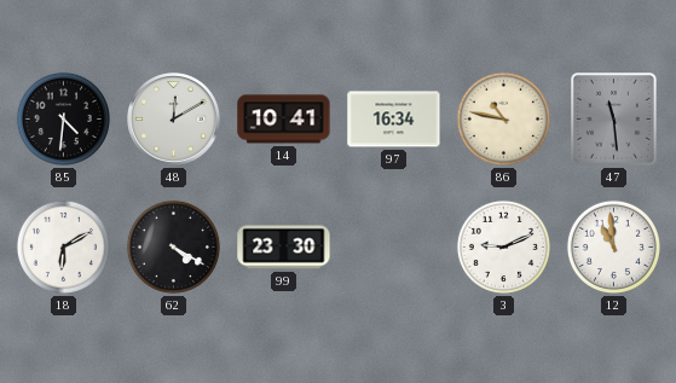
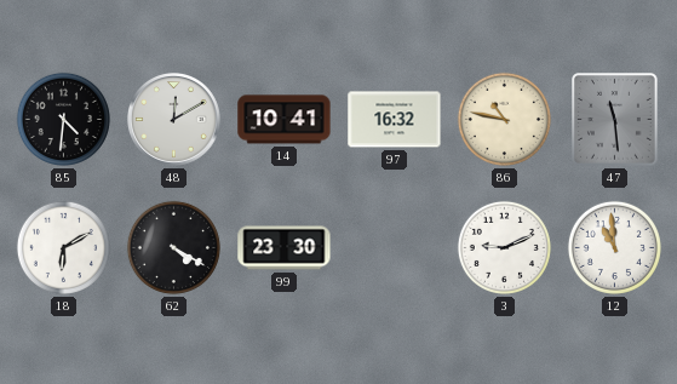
97: 16:34 -> 16:32
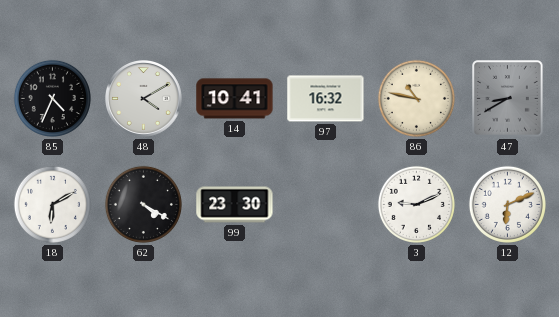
85: 4:31 -> 4:34
48: 12:10 -> 4:10
47: 11:29 -> 8:40
12: 10:59 -> 6:11
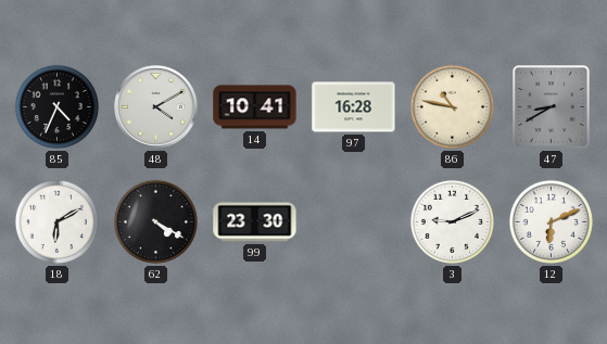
97: 16:32 -> 16:28
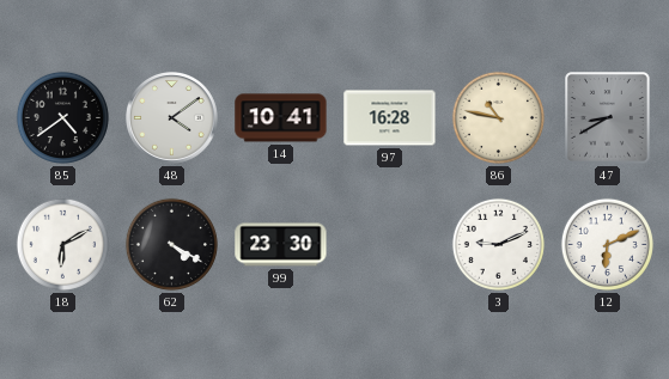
85: 4:34 -> 4:39
48: 4:10 -> 4:09
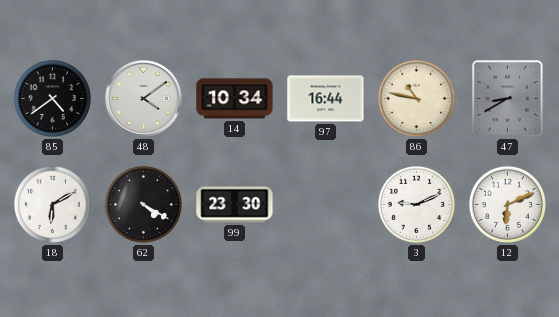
14: 10:41 -> 10:34
97: 16:28 -> 16:44
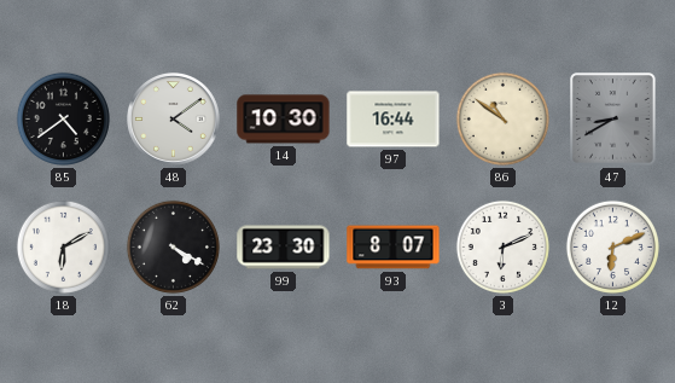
14: 10:34 -> 10:30
86: 10:47 -> 10:51
93: none -> 8:07
3: 9:11 -> 6:11
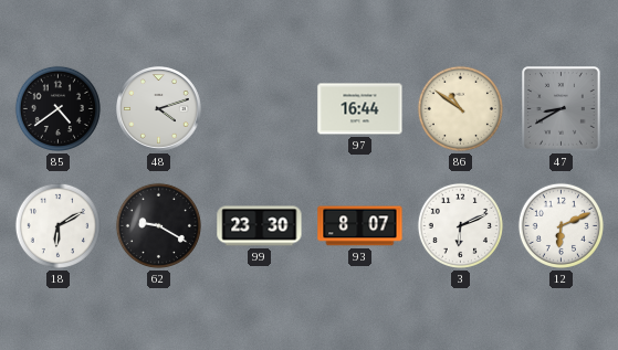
48: 4:09 -> 4:12
14: 10:30 -> none
62: 4:20 -> 9:20
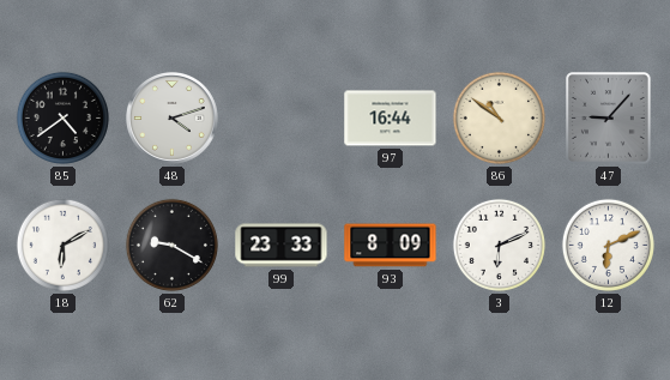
47: 8:40 -> 9:07
99: 23:30 -> 23:33
93: 8:07 -> 8:09
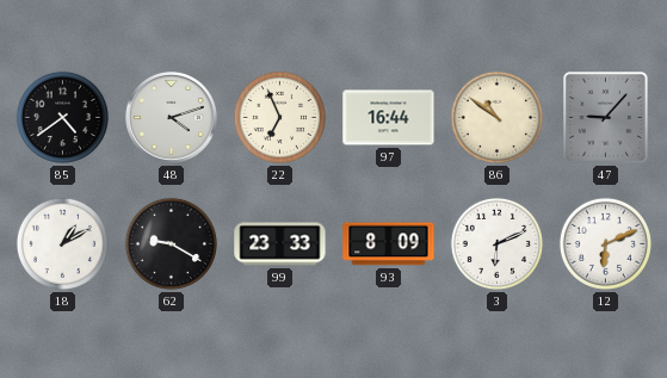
22: none -> 6:56
18: 6:10 -> 1:10
